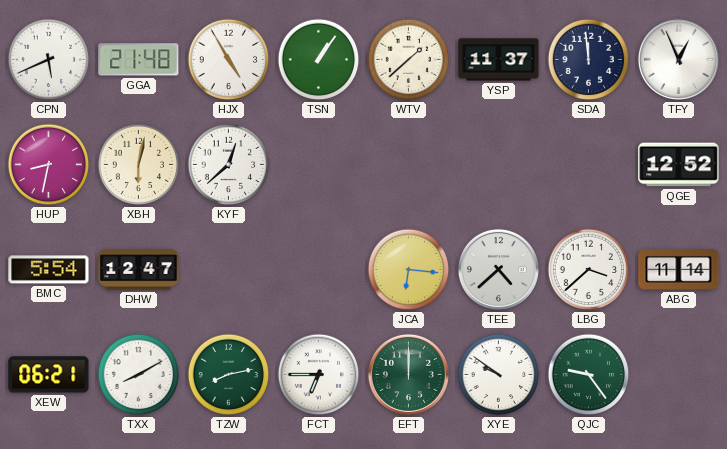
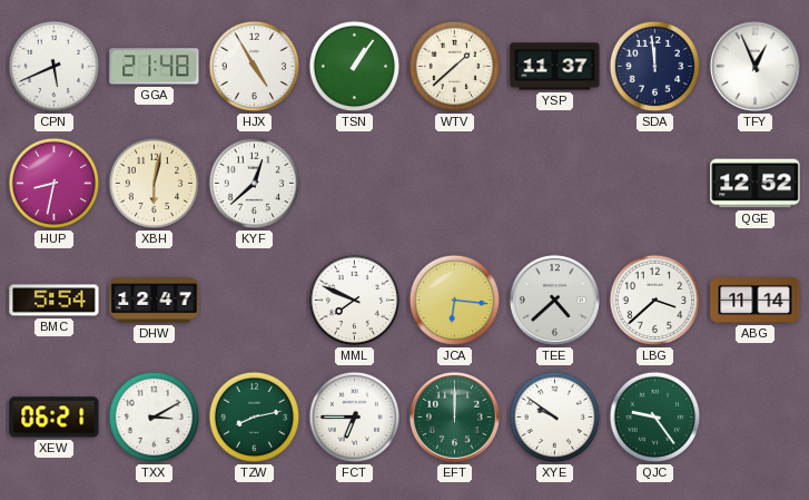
MML: none -> 7:49
TXX: 8:10 -> 3:10
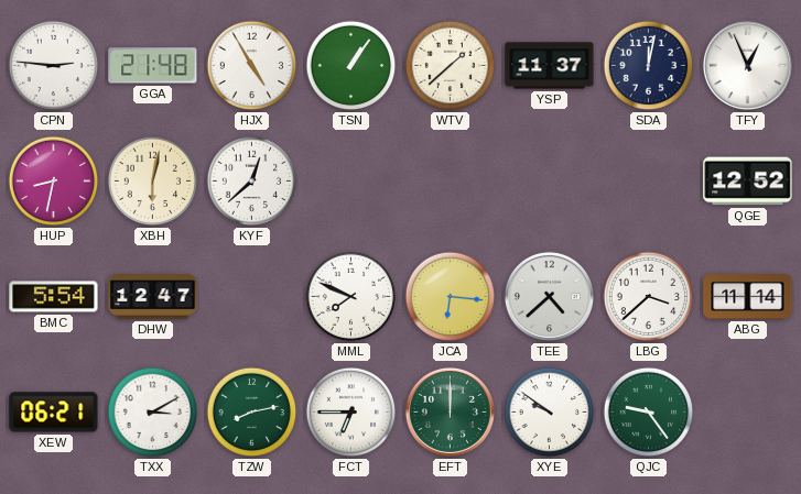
CPN: 5:41 -> 2:46
SDA: 11:59 -> 12:02
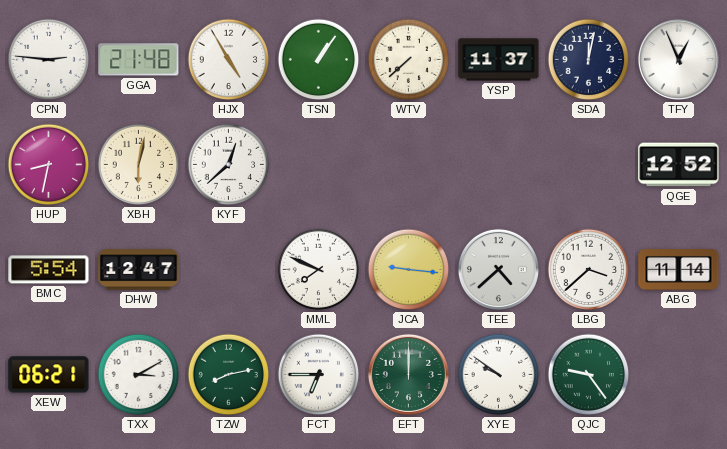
WTV: 1:38 -> 7:38
JCA: 6:16 -> 9:16
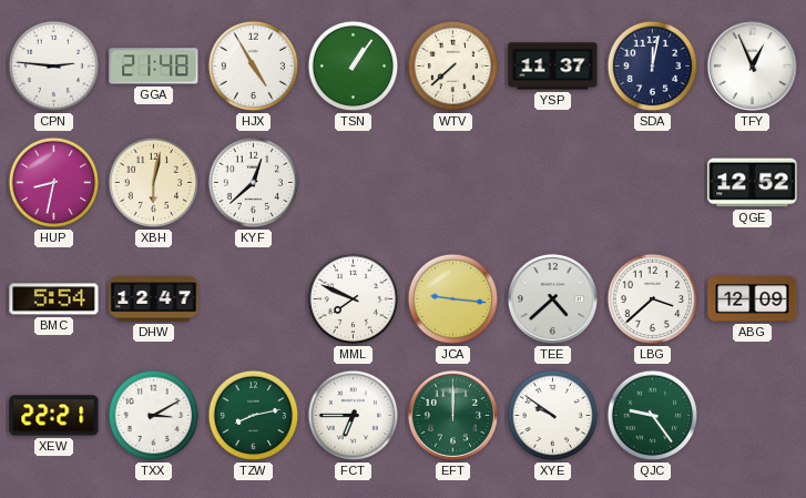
ABG: 11:14 -> 12:09
XEW: 06:21 -> 22:21
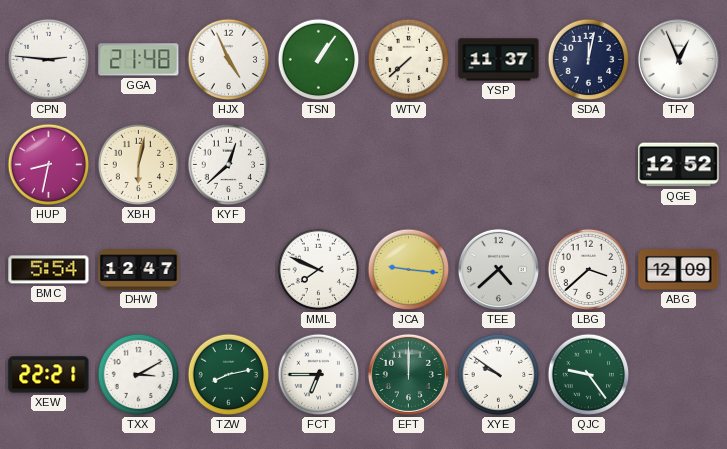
HJX: 4:55 -> 4:56
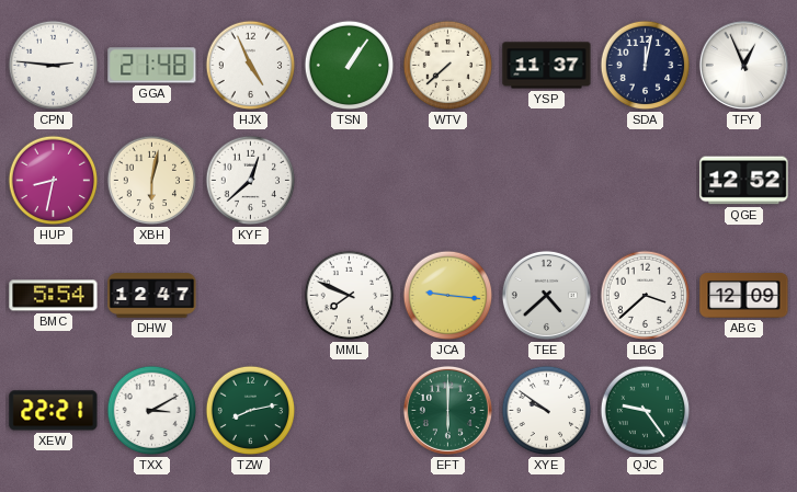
FCT: 6:45 -> none
EFT: 12:00 -> 6:00
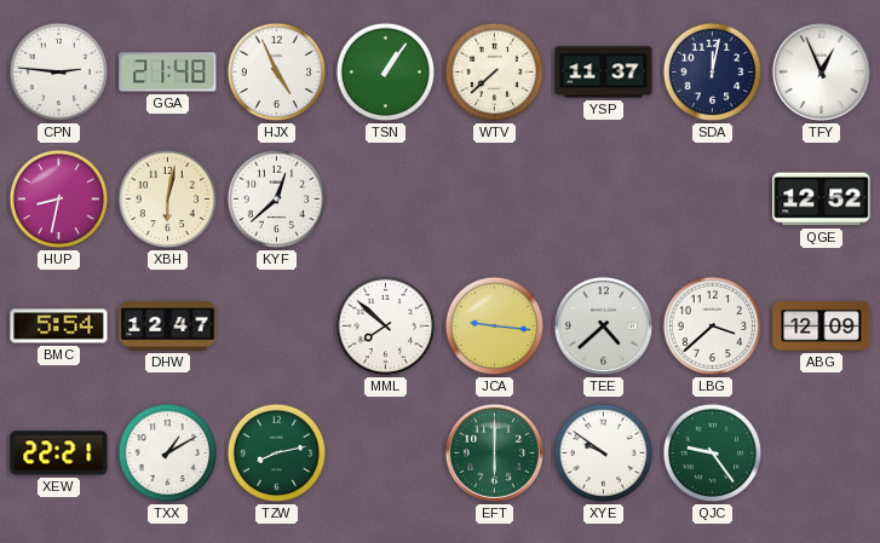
MML: 7:49 -> 7:52
TXX: 3:10 -> 1:10
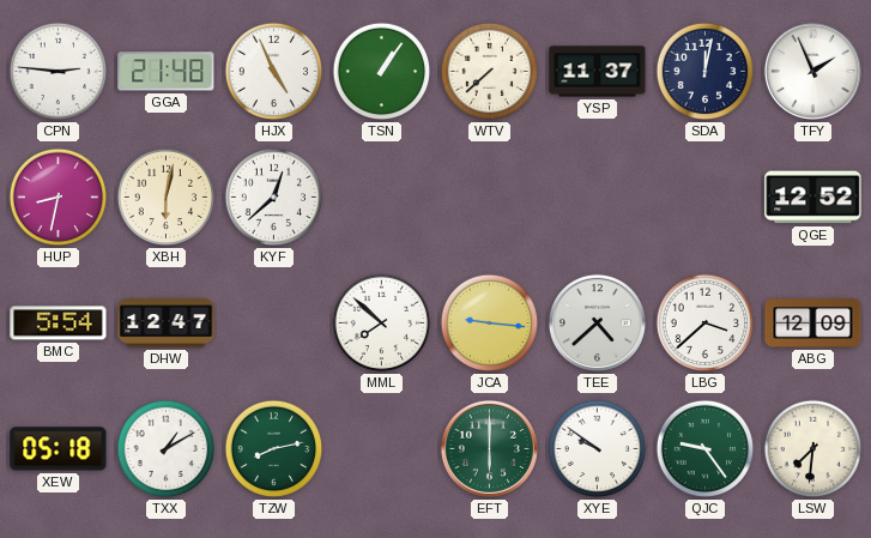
TFY: 12:56 -> 1:56
XEW: 22:21 -> 05:18
LSW: none -> 7:31
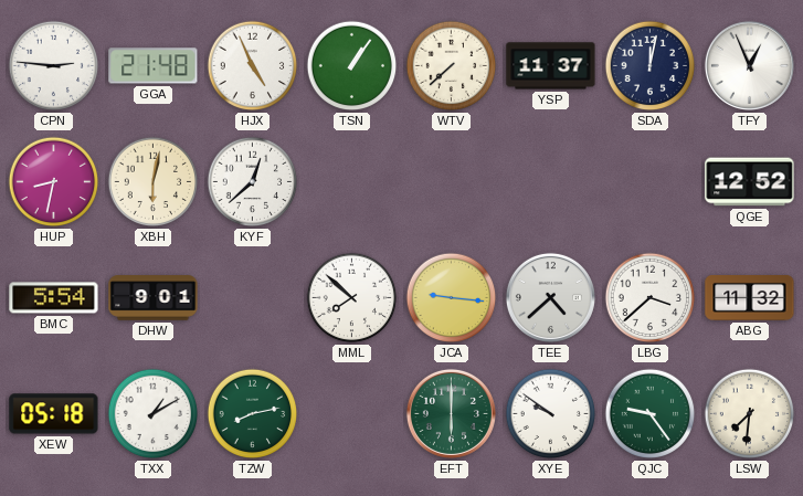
TFY: 1:56 -> 12:56
DHW: 12:47 -> 9:01
ABG: 12:09 -> 11:32
